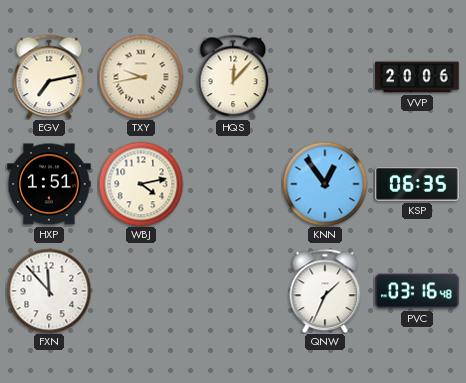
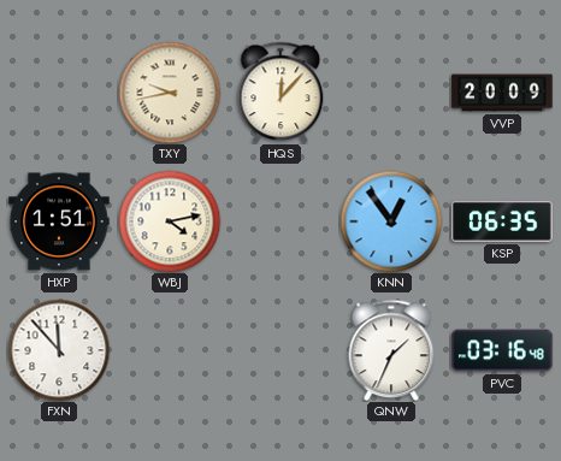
EGV: 7:13 -> none
VVP: 20:06 -> 20:09
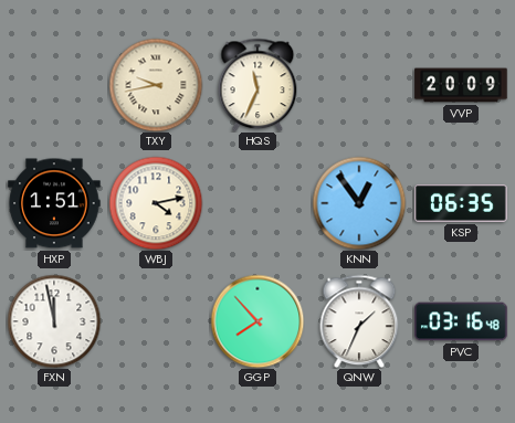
HQS: 12:07 -> 11:34
FXN: 11:53 -> 11:58
GGP: none -> 7:53
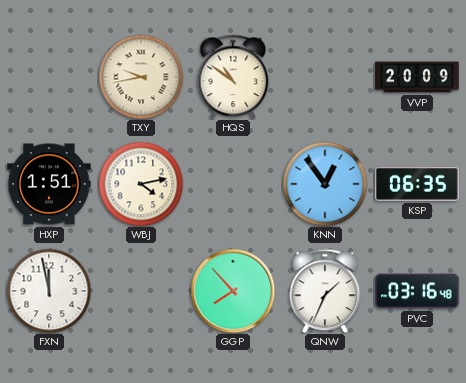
HQS: 11:34 -> 10:51
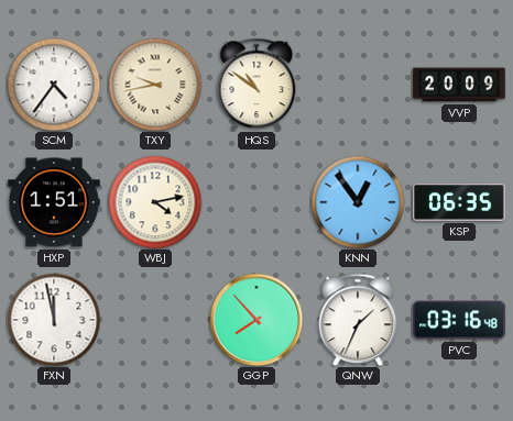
SCM: none -> 4:36
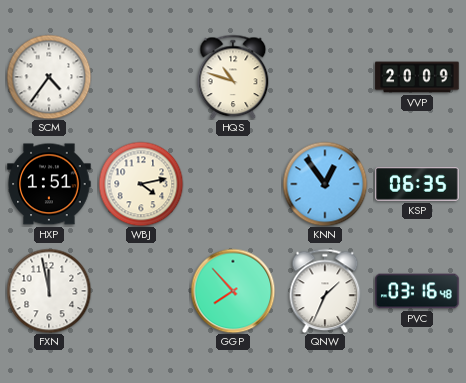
TXY: 9:43 -> none
HQS: 10:51 -> 10:48
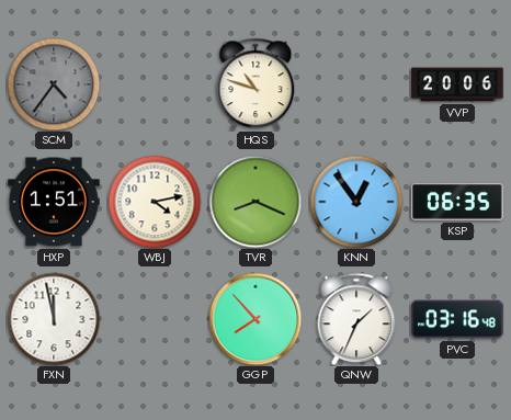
SCM dial: white -> grey
VVP: 20:09 -> 20:06
TVR: none -> 8:19
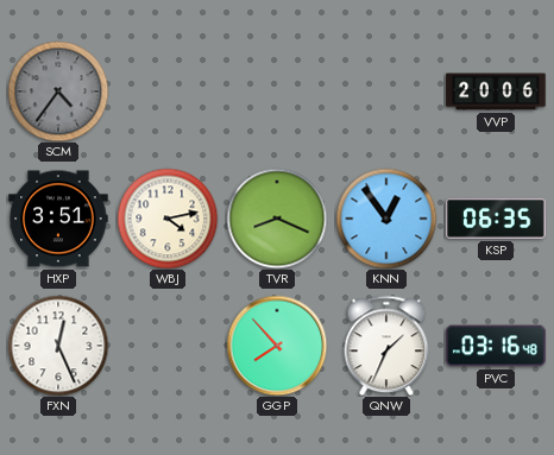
HQS: 10:48 -> none
HXP: 1:51 -> 3:51
FXN: 11:58 -> 12:26
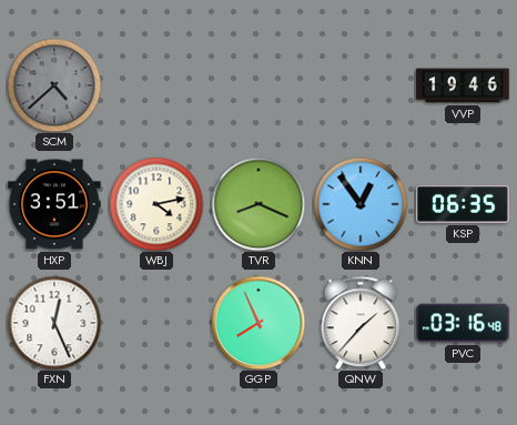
SCM: 4:36 -> 4:38
VVP: 20:06 -> 19:46
GGP: 7:53 -> 7:56
QNW: 1:34 -> 1:37
